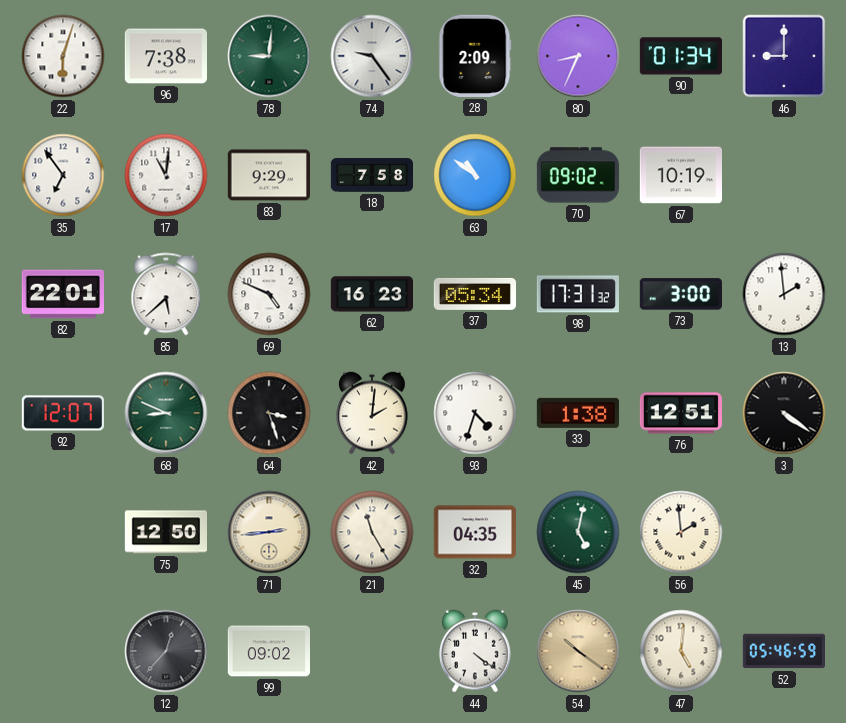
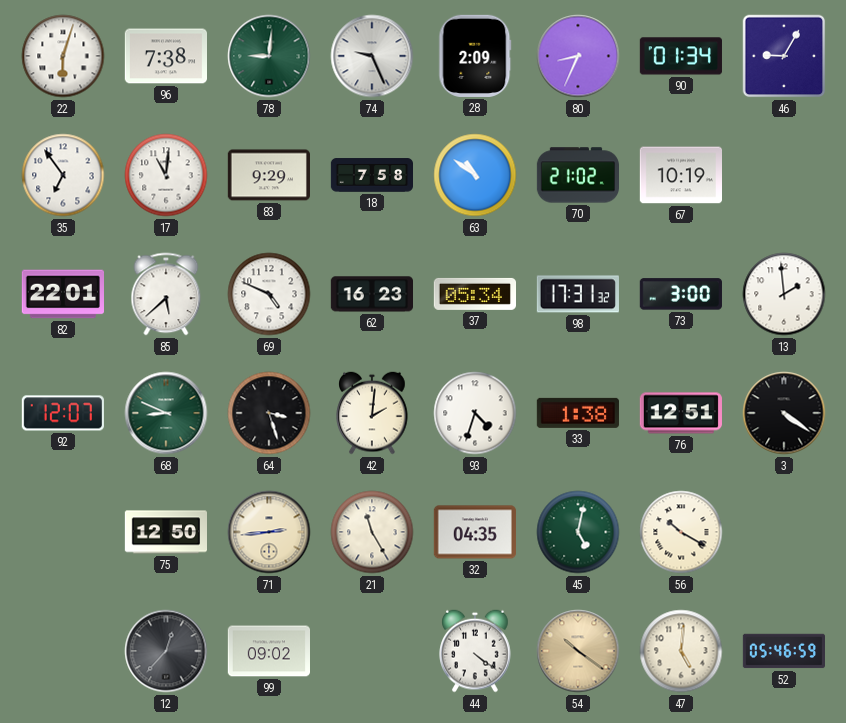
74: 9:24 -> 9:26
46: 9:00 -> 9:05
70: 09:02 -> 21:02
56: 1:59 -> 10:20
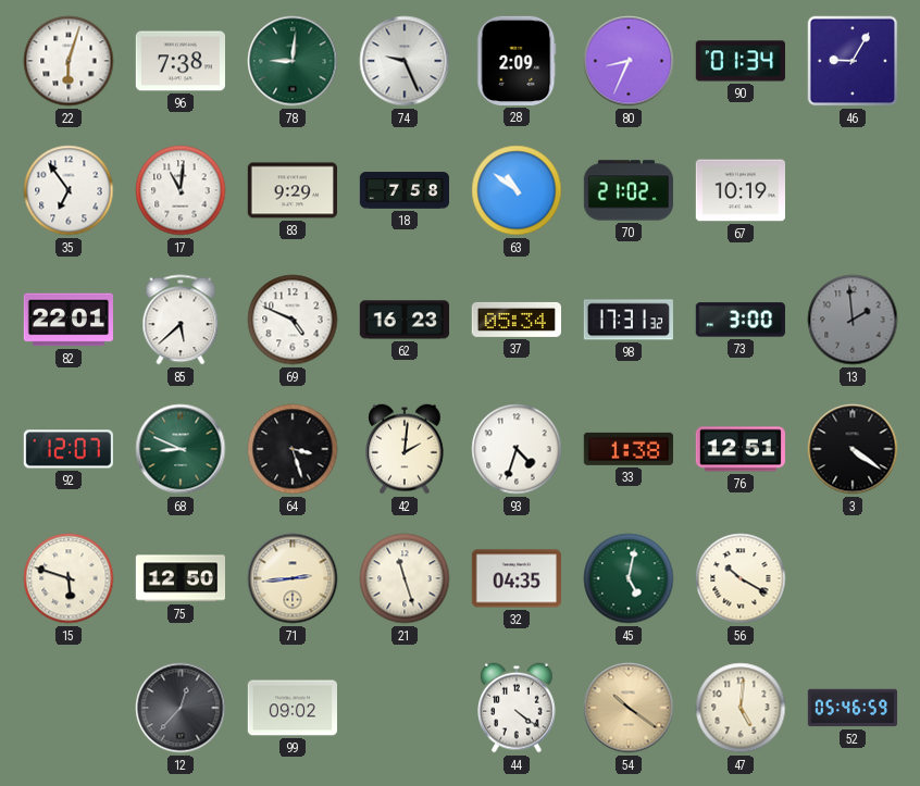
13 dial: white -> grey
15: none -> 5:48
21: 11:25 -> 11:27
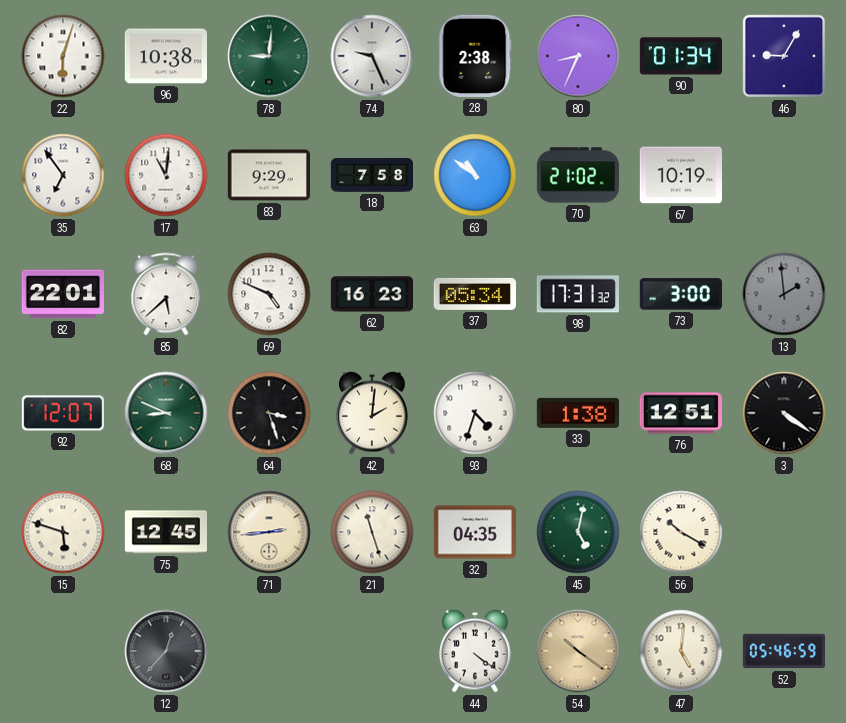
96: 7:38 -> 10:38
28: 2:09 -> 2:38
75: 12:50 -> 12:45
99: 09:02 -> none
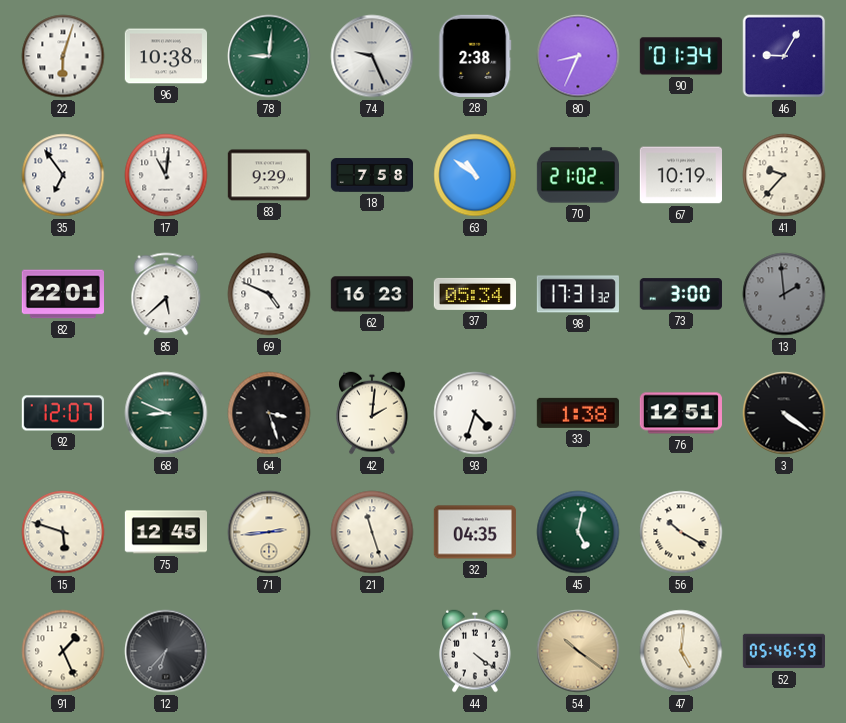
41: none -> 9:37
91: none -> 1:26
12: 12:37 -> 6:37
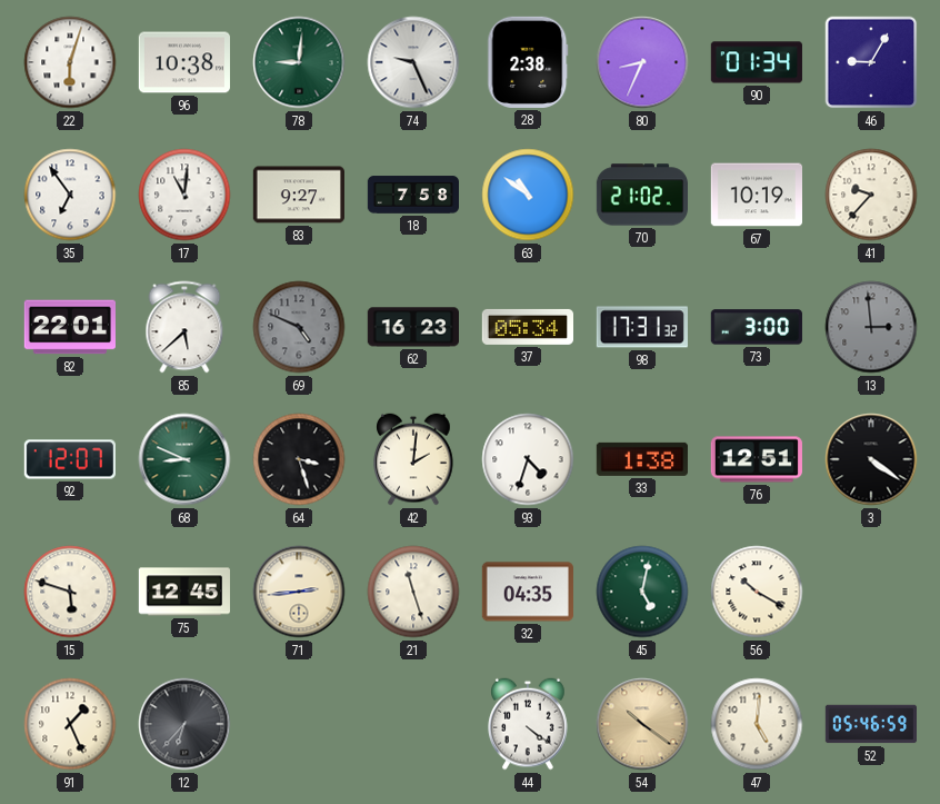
83: 9:29 -> 9:27
69 dial: white -> grey
13: 1:59 -> 2:59
